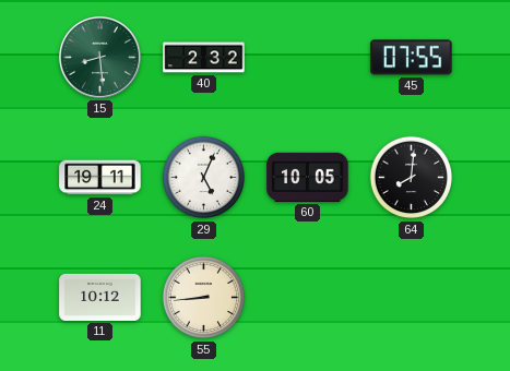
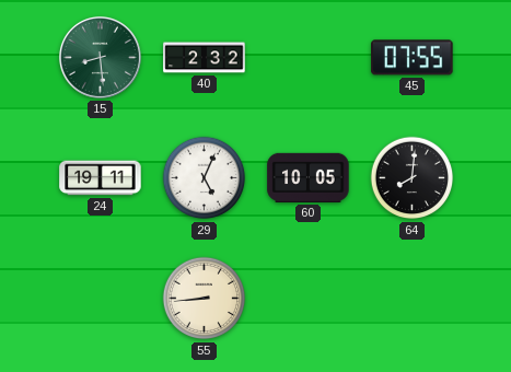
11: 10:12 -> none
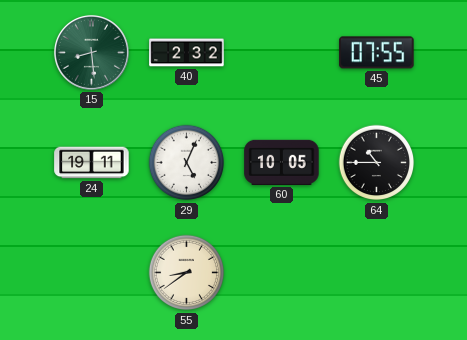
64: 8:01 -> 10:45
55: 8:44 -> 8:39
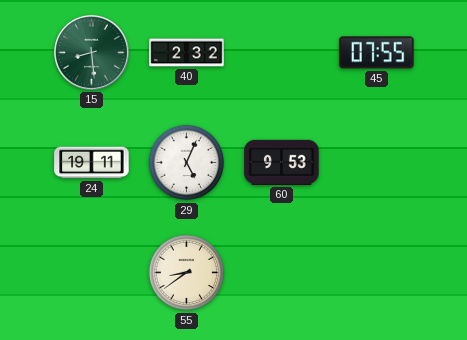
60: 10:05 -> 9:53
64: 10:45 -> none
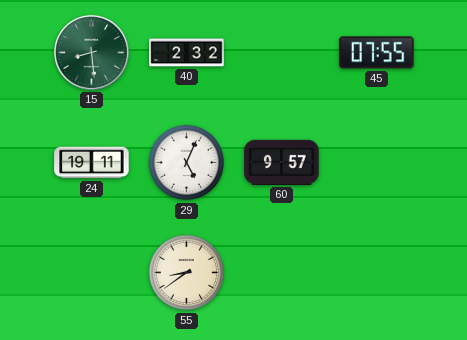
60: 9:53 -> 9:57
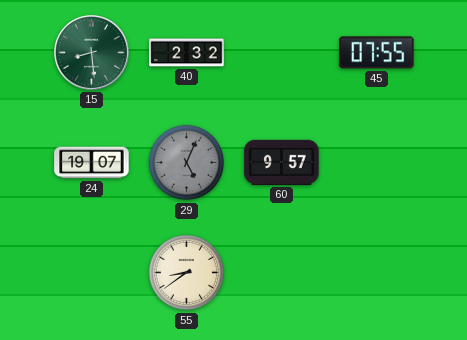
24: 19:11 -> 19:07
29 dial: white -> grey
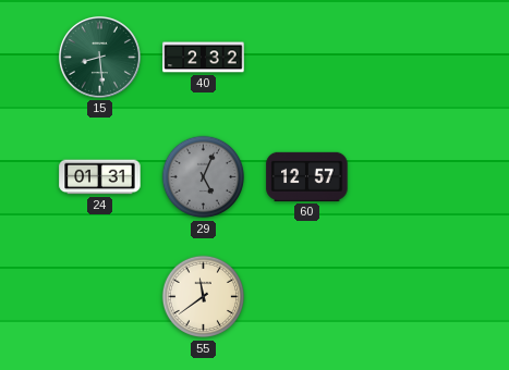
45: 07:55 -> none
24: 19:07 -> 01:31
60: 9:57 -> 12:57
55: 8:39 -> 11:39
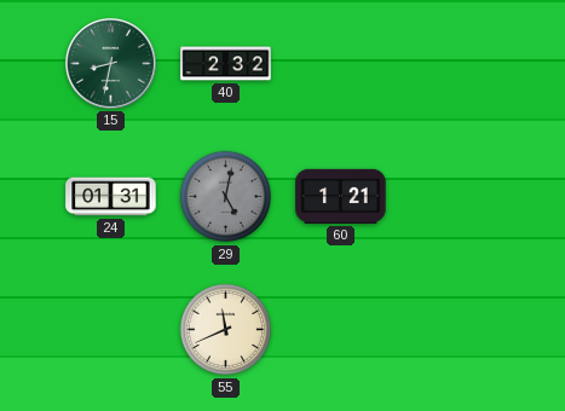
15: 8:29 -> 8:32
29: 5:04 -> 5:02
60: 12:57 -> 1:21
55: 11:39 -> 11:41
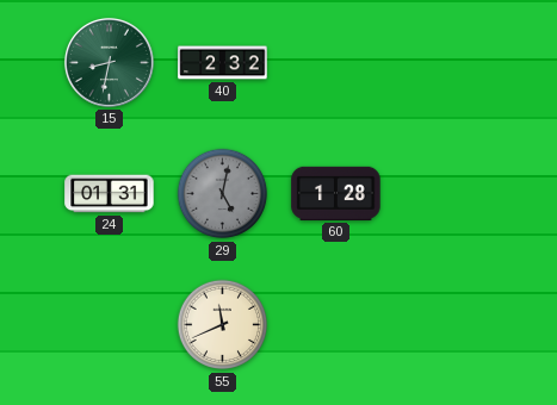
60: 1:21 -> 1:28
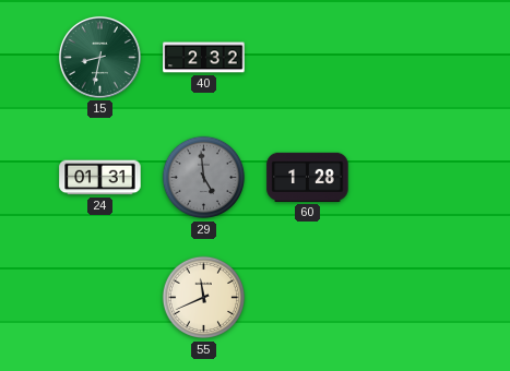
29: 5:02 -> 4:59
